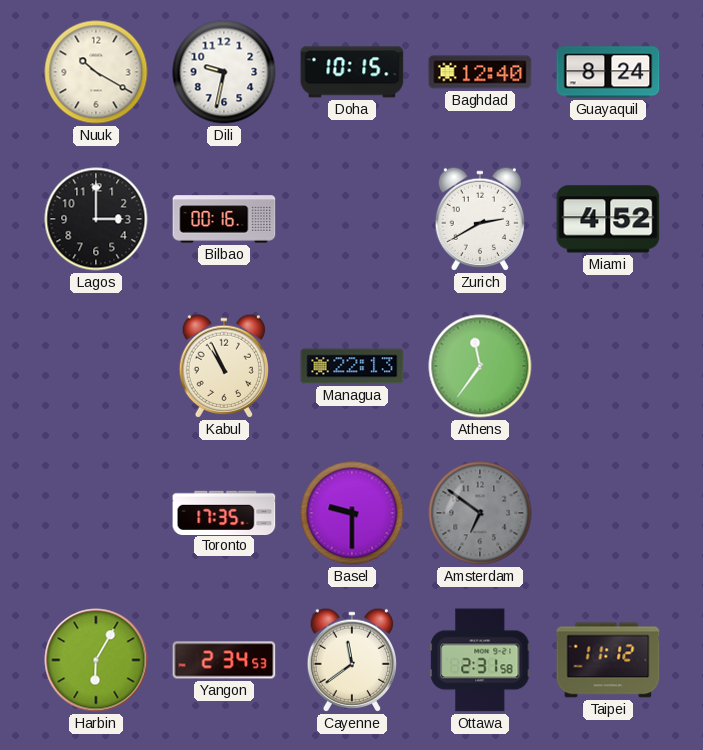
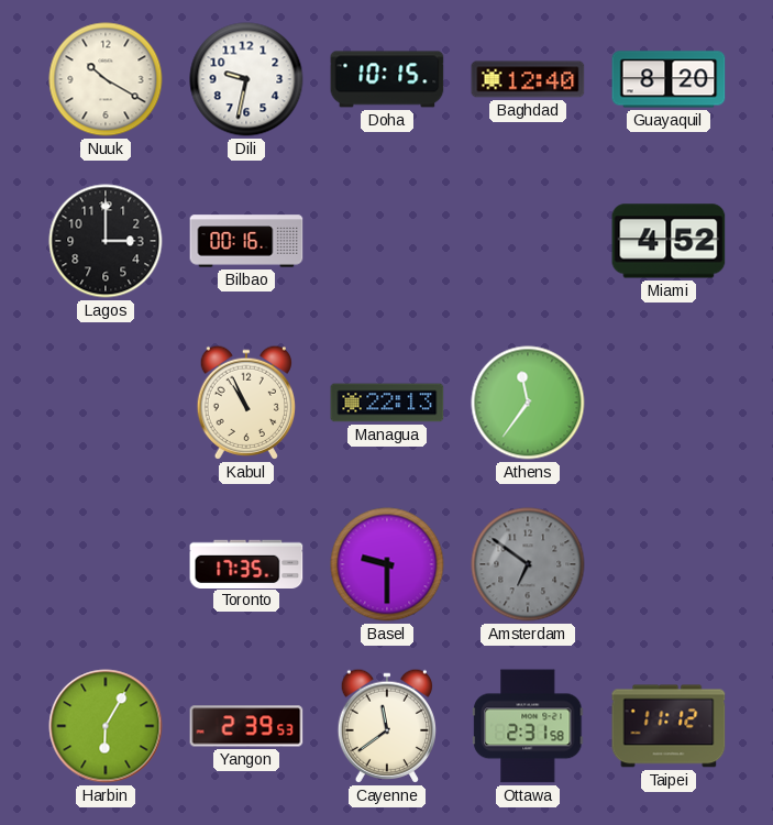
Guayaquil: 8:24 -> 8:20
Zurich: 2:40 -> none
Yangon: 2:34 -> 2:39
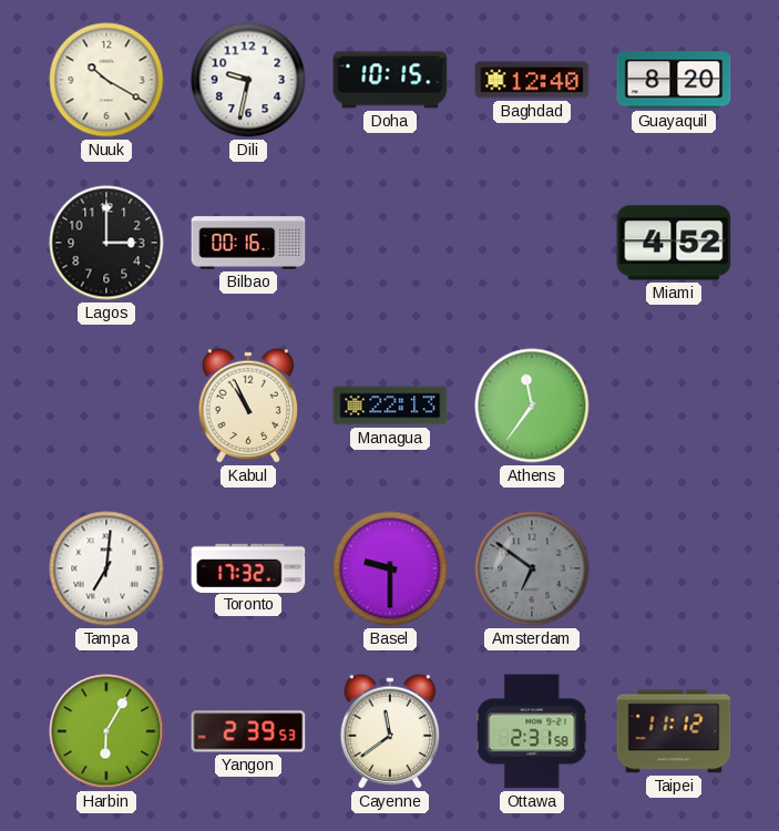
Tampa: none -> 7:01
Toronto: 17:35 -> 17:32
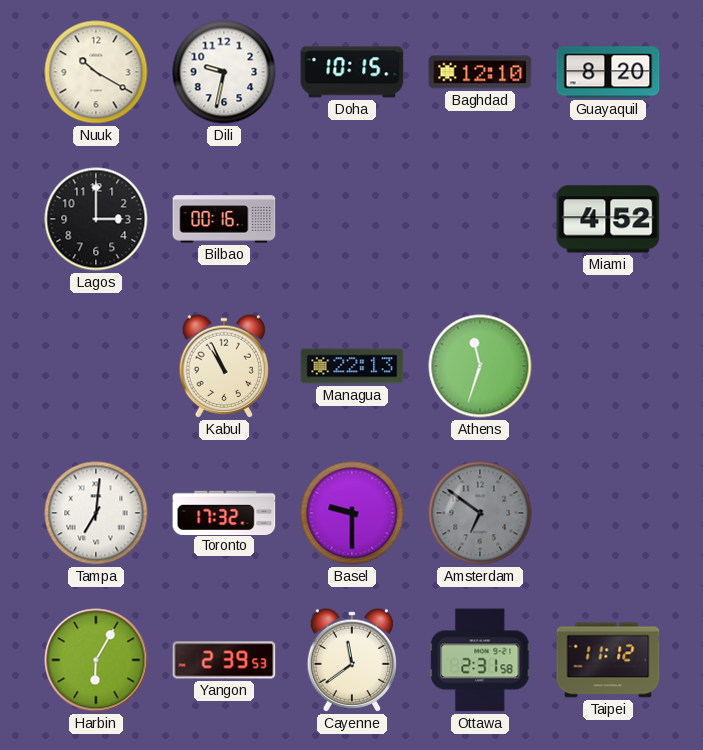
Baghdad: 12:40 -> 12:10
Athens: 11:36 -> 11:33
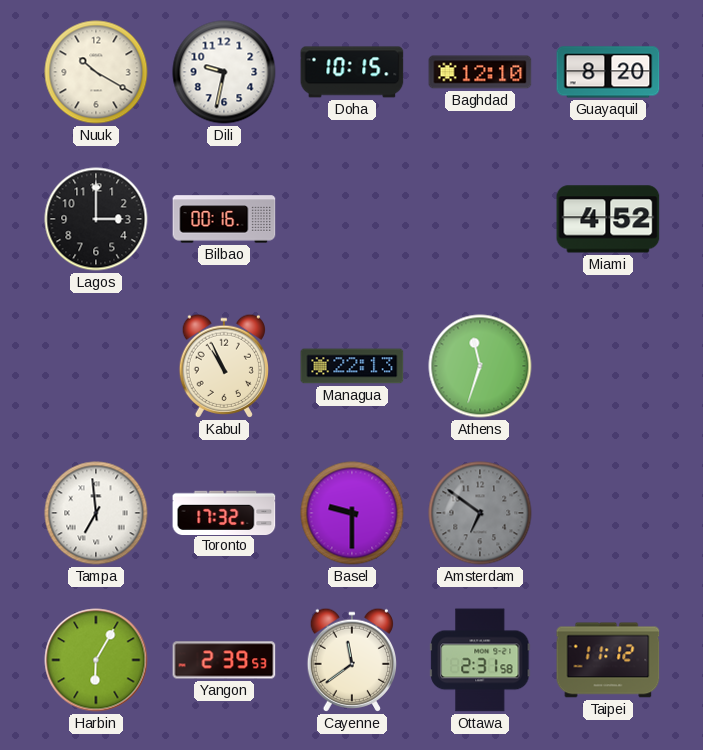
Tampa: 7:01 -> 6:59
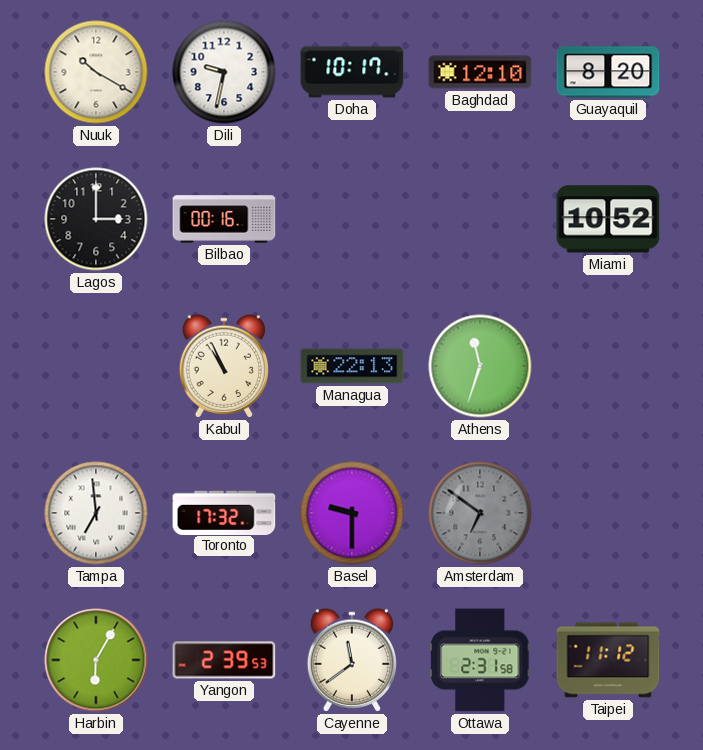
Doha: 10:15 -> 10:17
Miami: 4:52 -> 10:52
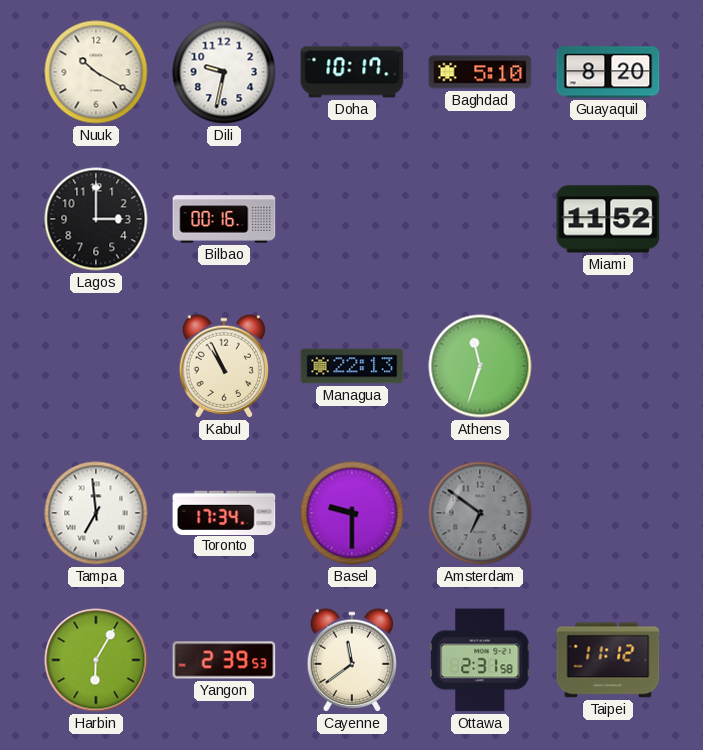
Baghdad: 12:10 -> 5:10
Miami: 10:52 -> 11:52
Toronto: 17:32 -> 17:34
